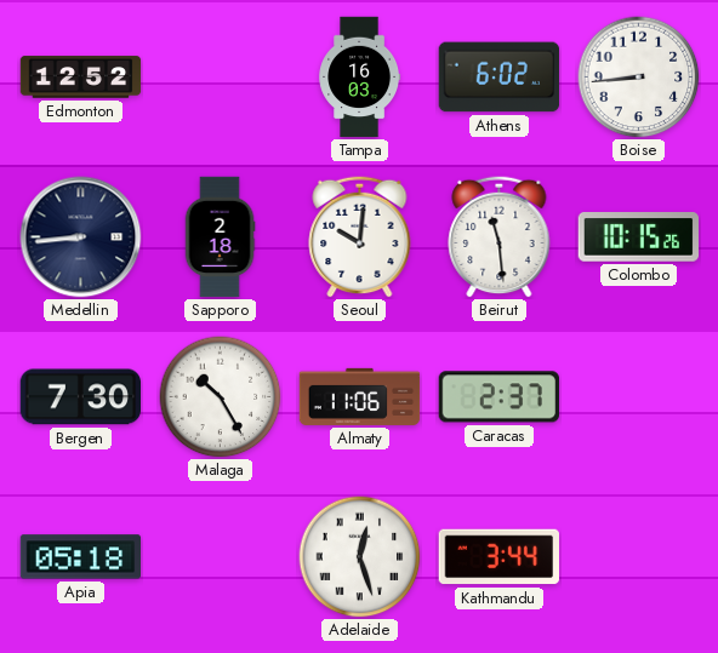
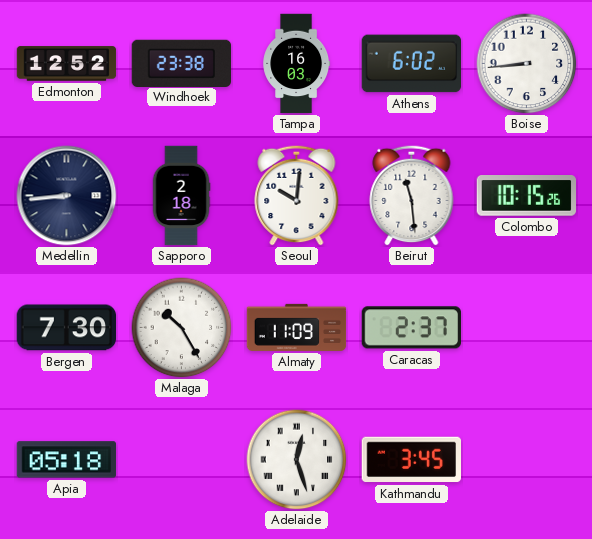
Windhoek: none -> 23:38
Almaty: 11:06 -> 11:09
Kathmandu: 3:44 -> 3:45
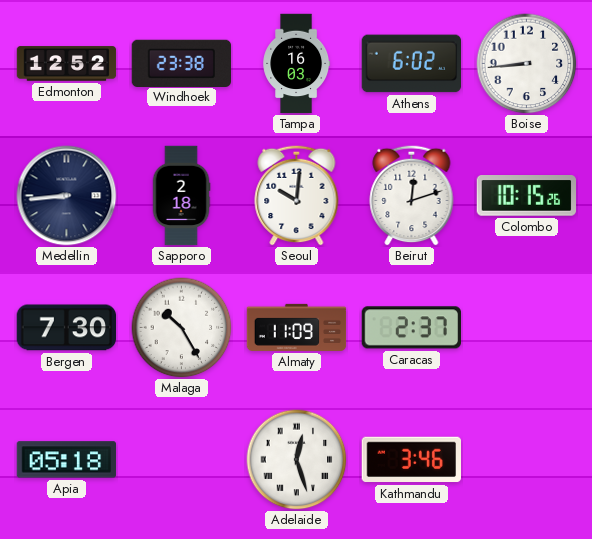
Beirut: 11:29 -> 12:12
Kathmandu: 3:45 -> 3:46
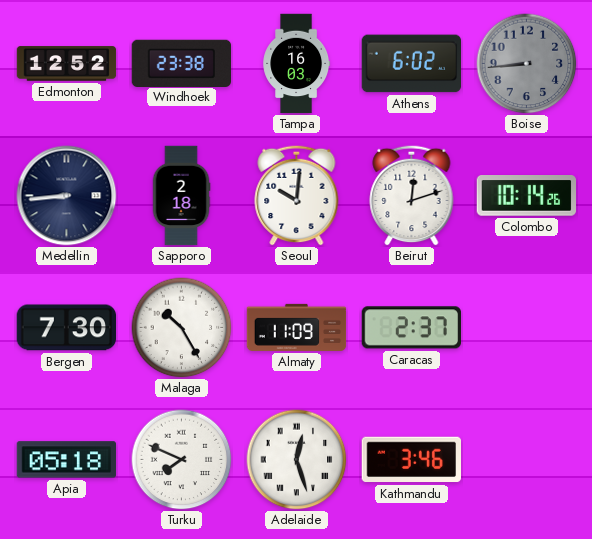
Boise dial: white -> grey
Colombo: 10:15 -> 10:14
Turku: none -> 7:49
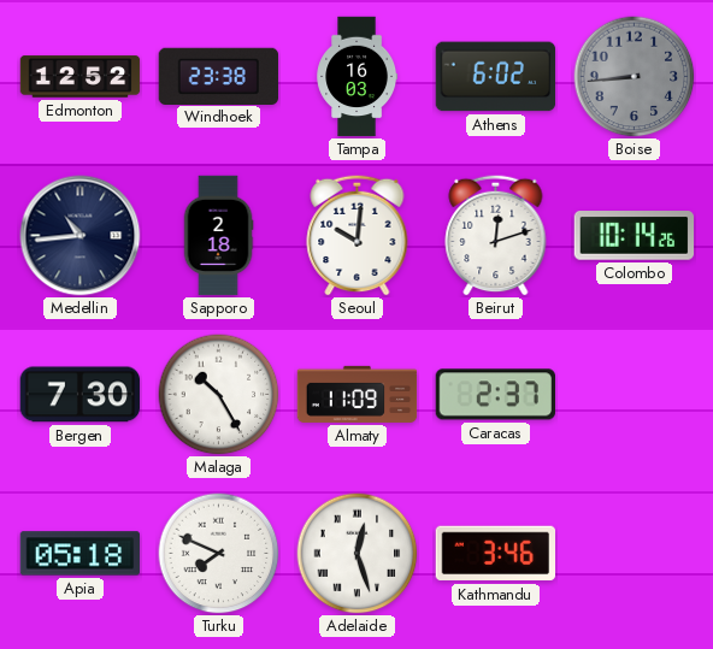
Medellin: 8:44 -> 10:44
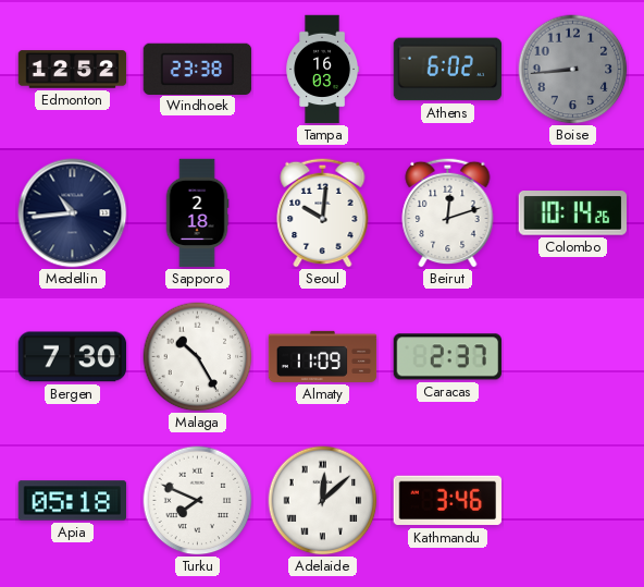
Adelaide: 12:27 -> 12:08
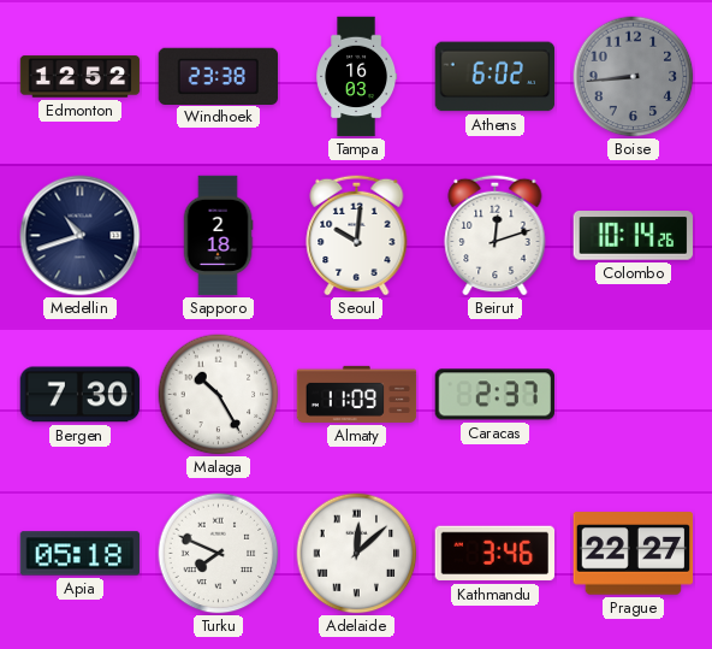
Medellin: 10:44 -> 10:42
Prague: none -> 22:27
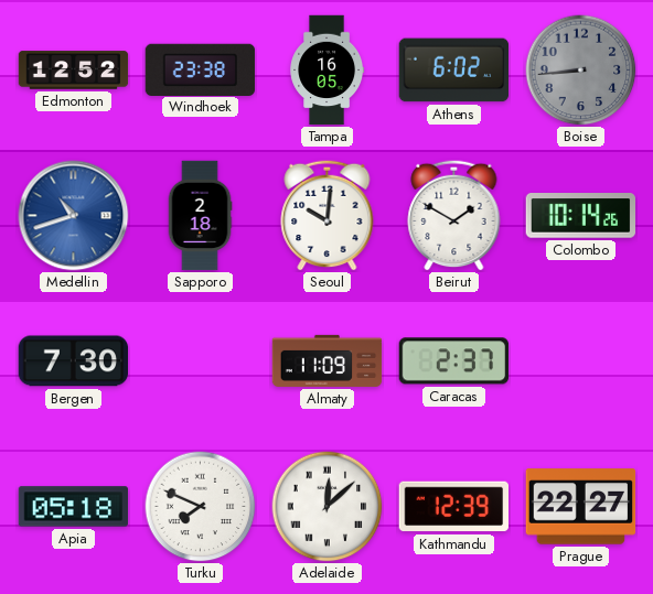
Tampa: 16:03 -> 16:05
Medellin dial: navy -> blue
Beirut: 12:12 -> 1:50
Malaga: 10:25 -> none
Kathmandu: 3:46 -> 12:39
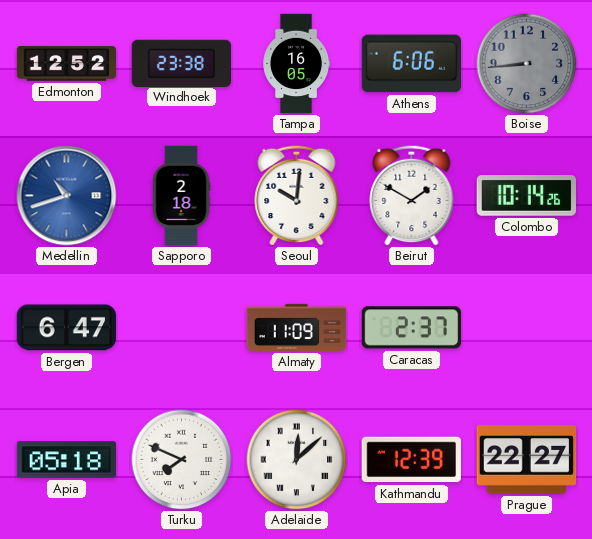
Athens: 6:02 -> 6:06
Bergen: 7:30 -> 6:47
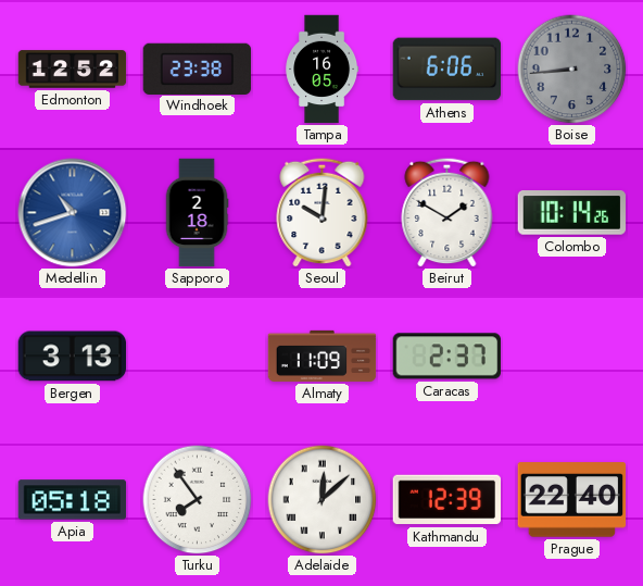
Bergen: 6:47 -> 3:13
Turku: 7:49 -> 7:54
Prague: 22:27 -> 22:40
